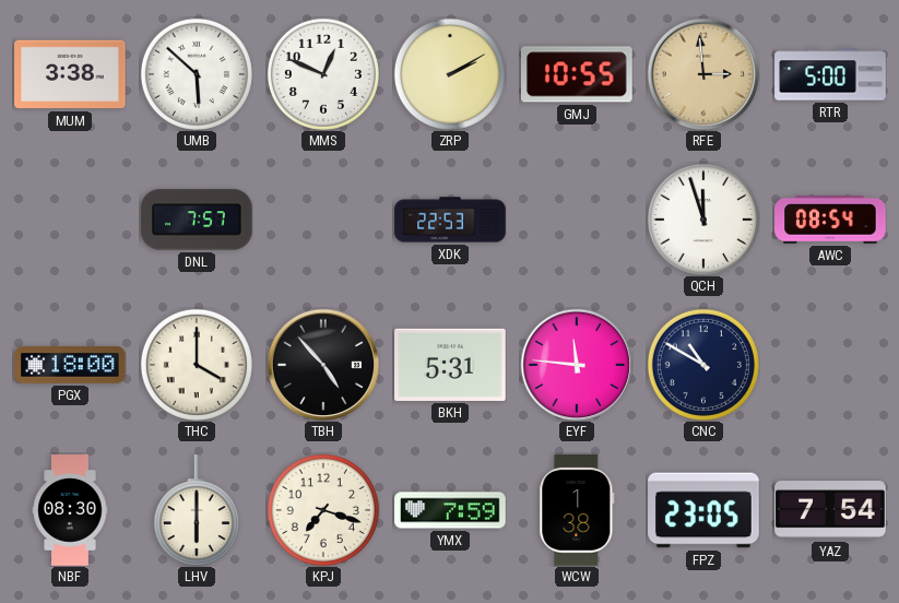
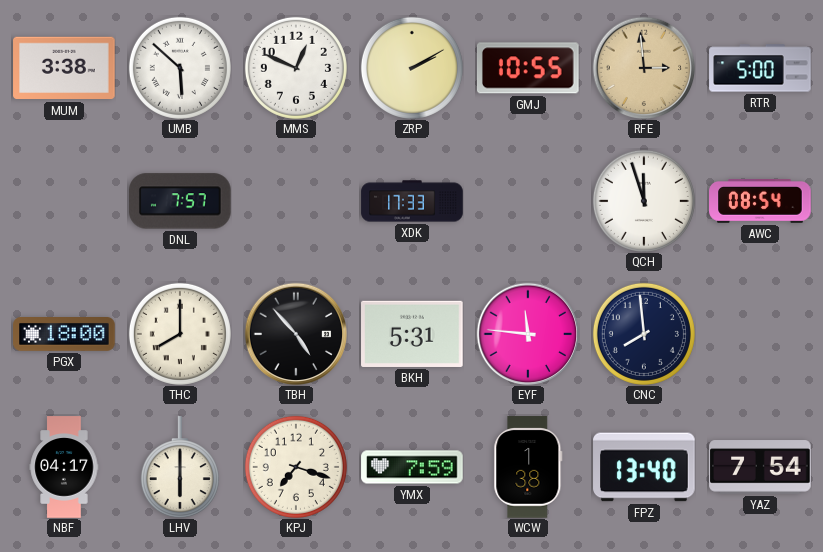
XDK: 22:53 -> 17:33
THC: 4:00 -> 8:00
CNC: 10:50 -> 7:59
NBF: 08:30 -> 04:17
FPZ: 23:05 -> 13:40
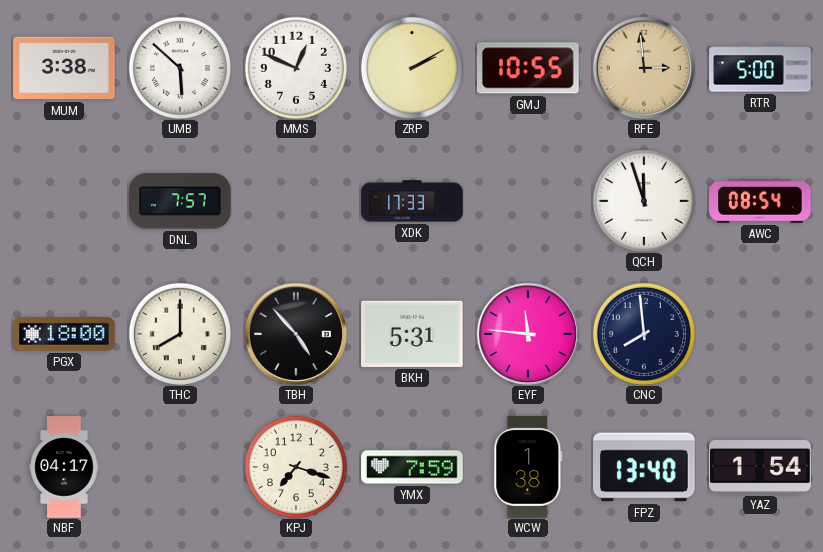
LHV: 6:00 -> none
YAZ: 7:54 -> 1:54
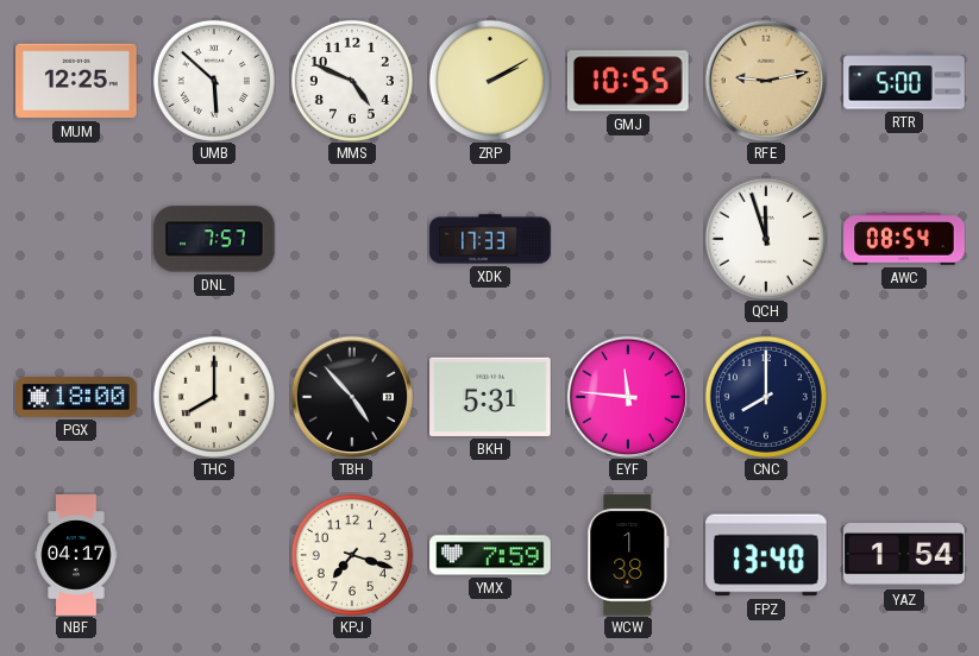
MUM: 3:38 -> 12:25
MMS: 12:49 -> 4:49
RFE: 2:59 -> 9:13
CNC: 7:59 -> 8:00
